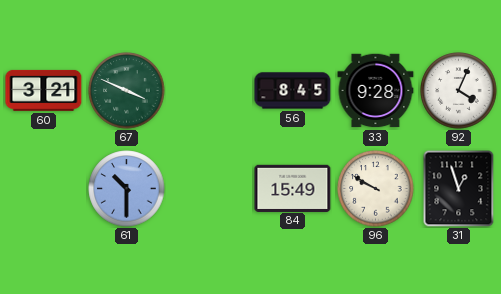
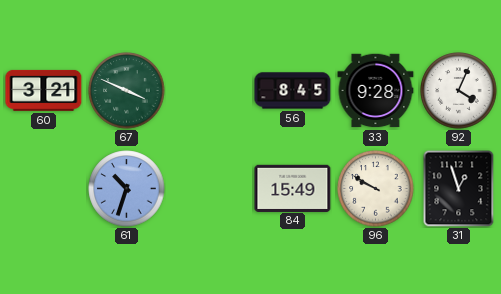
61: 10:30 -> 10:33
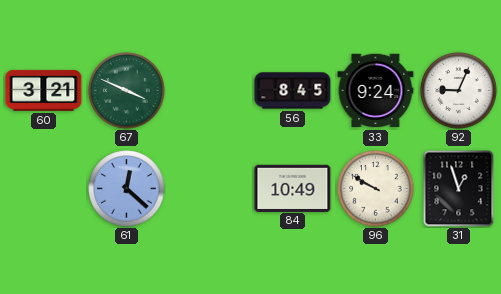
33: 9:28 -> 9:24
92: 4:04 -> 9:04
61: 10:33 -> 12:22
84: 15:49 -> 10:49
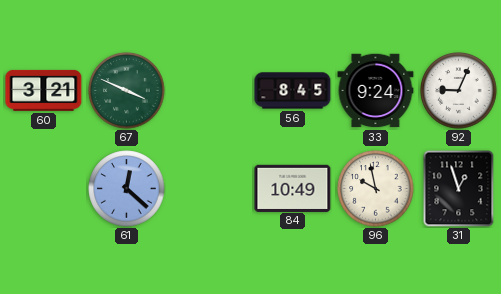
96: 9:50 -> 9:58
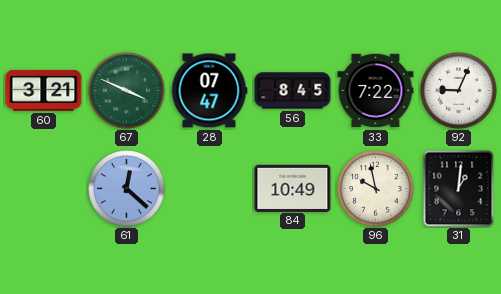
28: none -> 07:47
33: 9:24 -> 7:22
31: 12:57 -> 1:01
